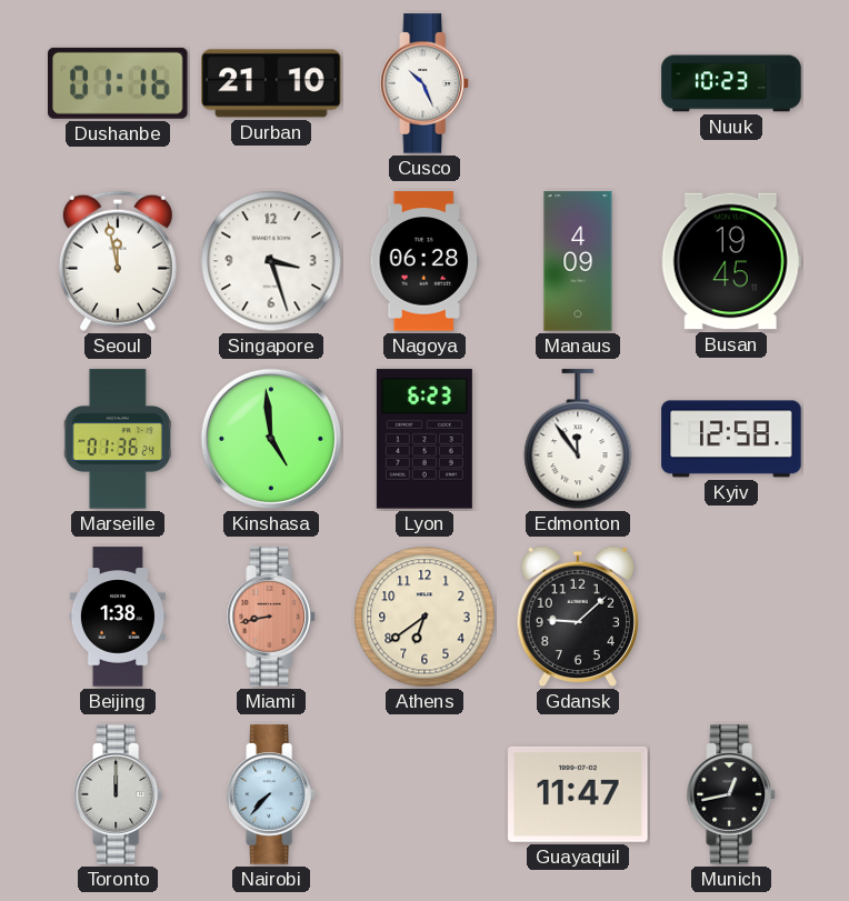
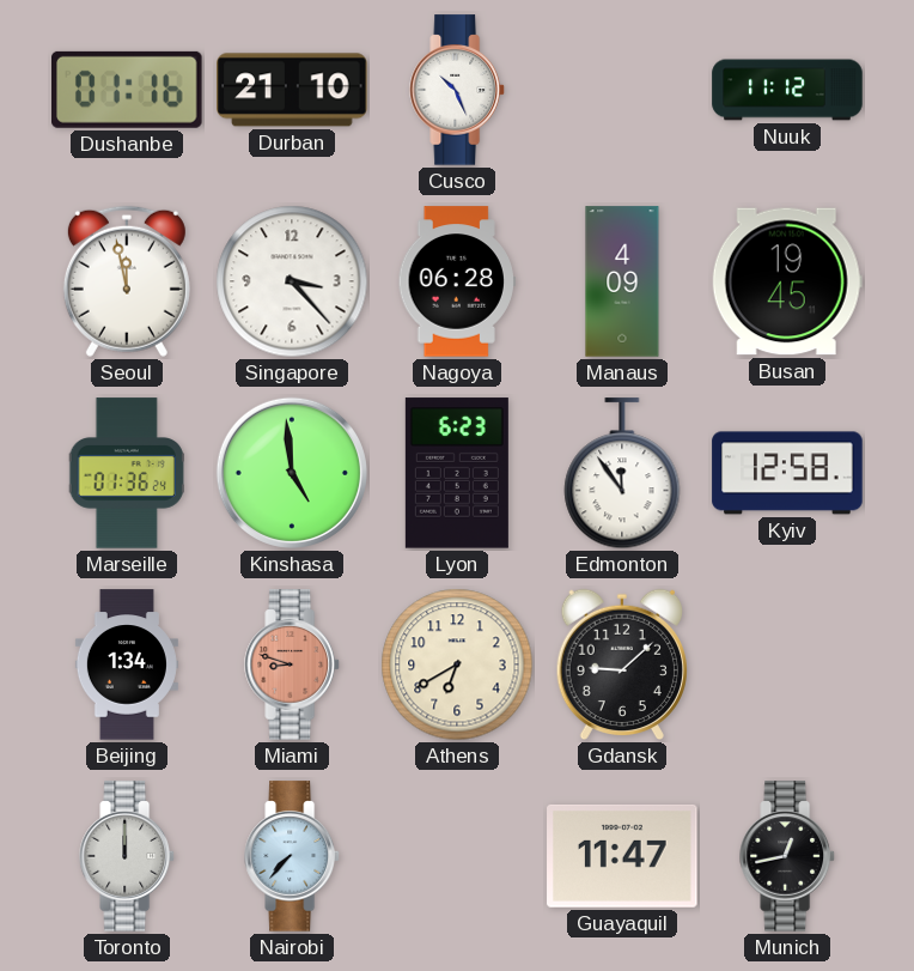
Nuuk: 10:23 -> 11:12
Singapore: 3:27 -> 3:23
Beijing: 1:38 -> 1:34
Miami: 8:43 -> 8:48
Athens: 6:39 -> 6:40
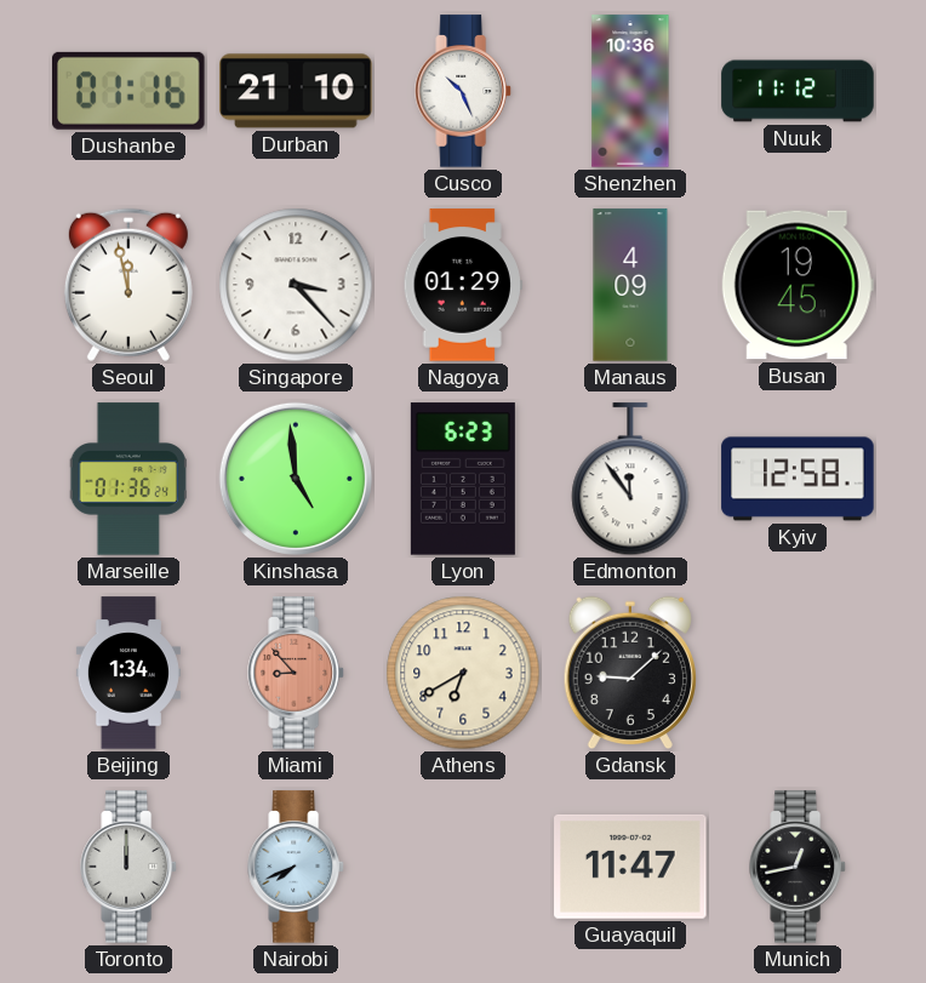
Shenzhen: none -> 10:36
Nagoya: 06:28 -> 01:29
Miami: 8:48 -> 8:53
Nairobi: 7:37 -> 7:41
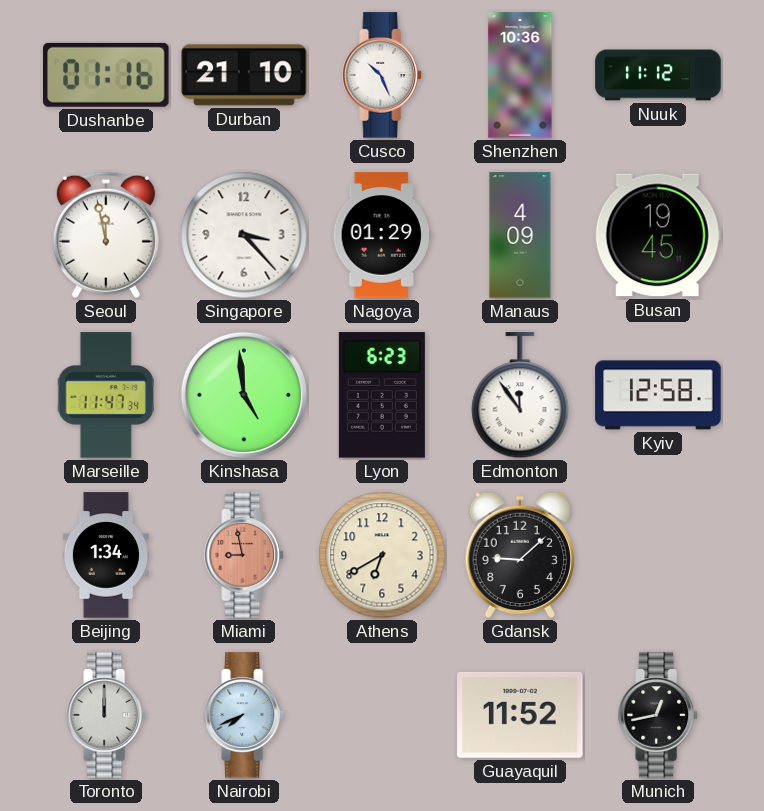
Marseille: 01:36 -> 11:47
Miami: 8:53 -> 8:58
Guayaquil: 11:47 -> 11:52
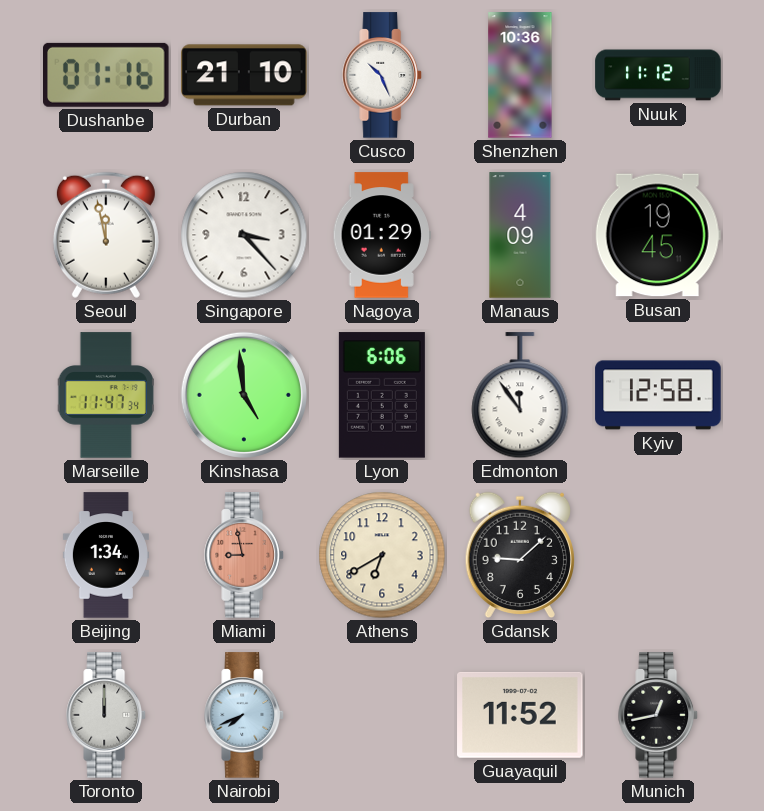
Lyon: 6:23 -> 6:06
